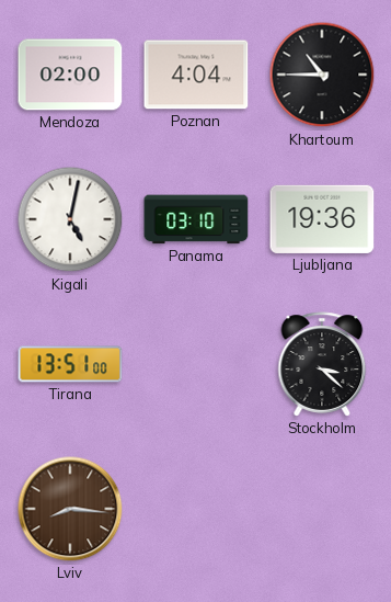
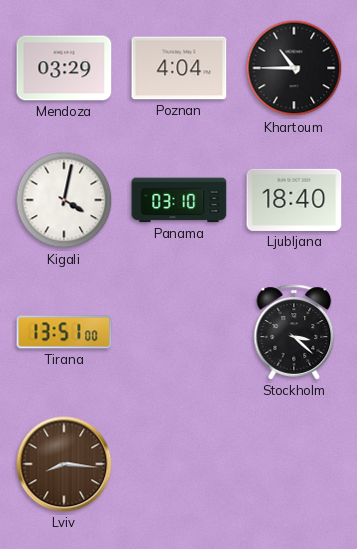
Mendoza: 02:00 -> 03:29
Kigali: 5:02 -> 4:02
Ljubljana: 19:36 -> 18:40
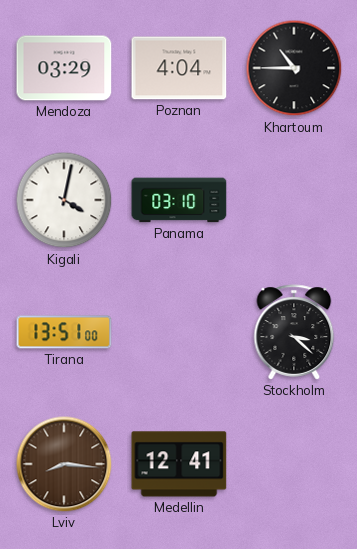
Ljubljana: 18:40 -> none
Medellin: none -> 12:41
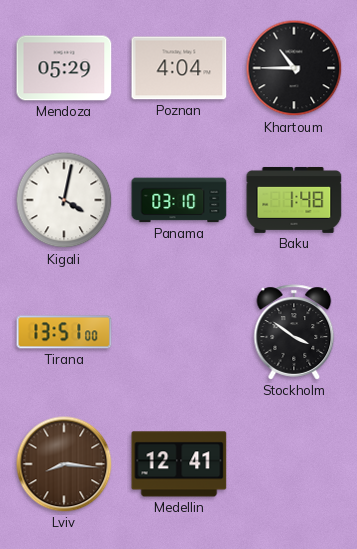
Mendoza: 03:29 -> 05:29
Baku: none -> 1:48
Stockholm: 3:22 -> 3:51
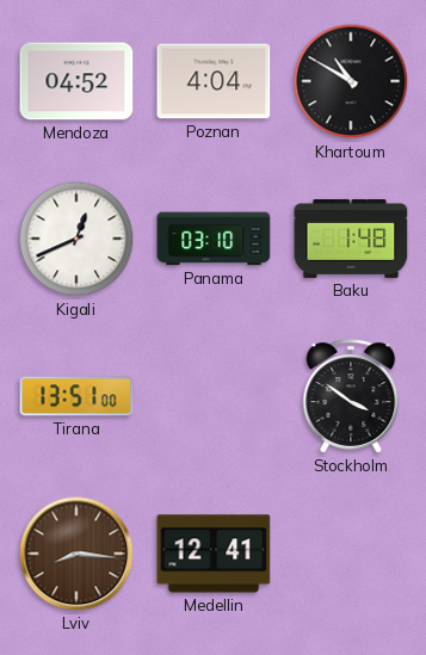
Mendoza: 05:29 -> 04:52
Khartoum: 10:45 -> 10:50
Kigali: 4:02 -> 12:41
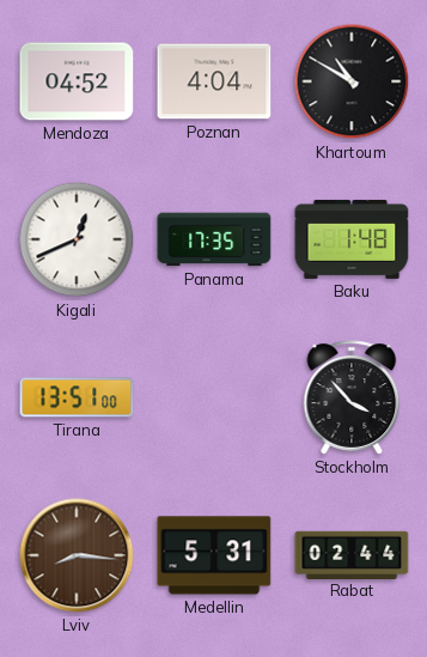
Panama: 03:10 -> 17:35
Stockholm: 3:51 -> 3:53
Medellin: 12:41 -> 5:31
Rabat: none -> 02:44
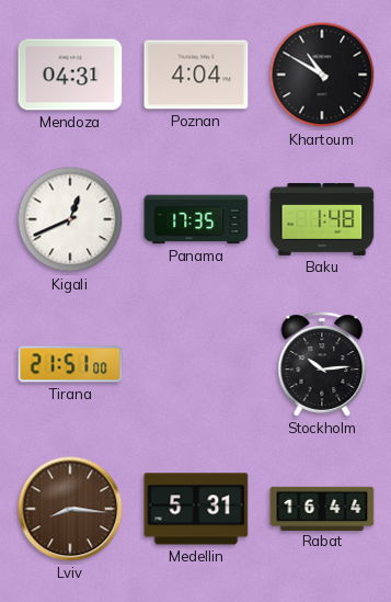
Mendoza: 04:52 -> 04:31
Tirana: 13:51 -> 21:51
Stockholm: 3:53 -> 10:14
Rabat: 02:44 -> 16:44
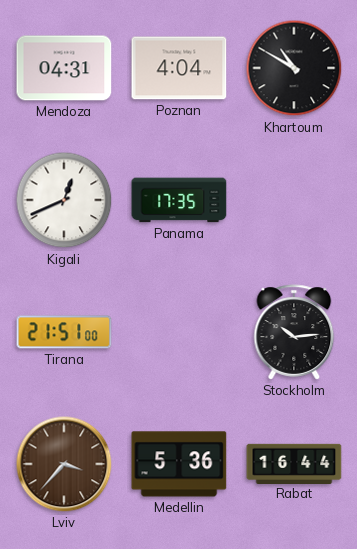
Baku: 1:48 -> none
Lviv: 8:16 -> 3:37
Medellin: 5:31 -> 5:36
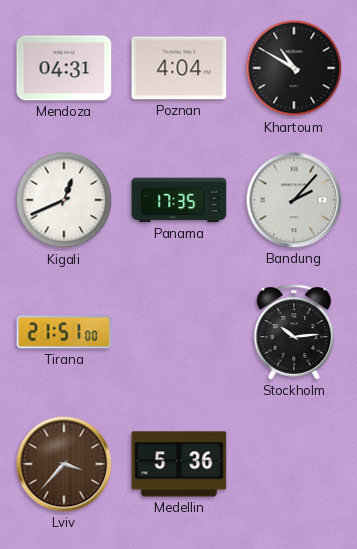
Bandung: none -> 2:07
Rabat: 16:44 -> none
